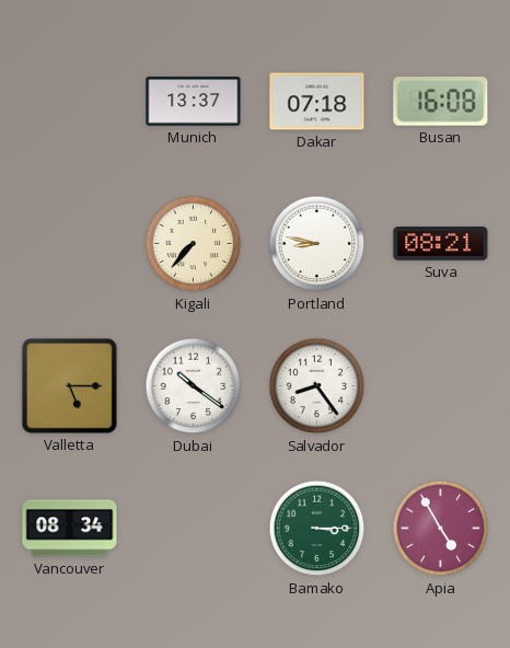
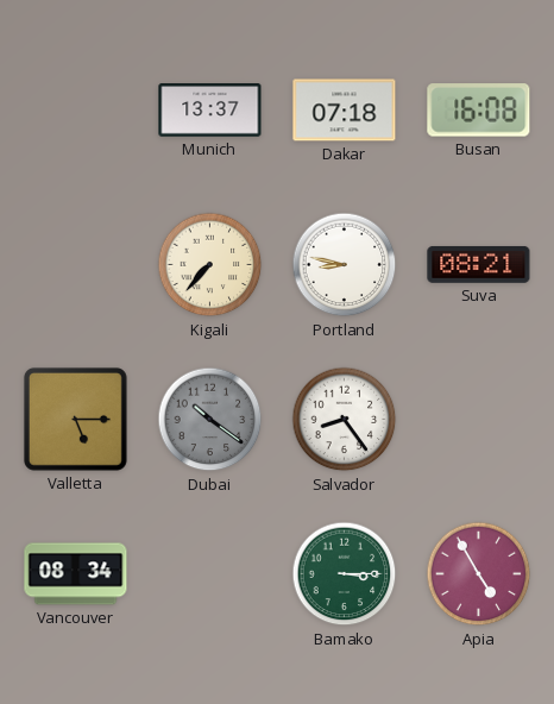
Dubai dial: white -> grey
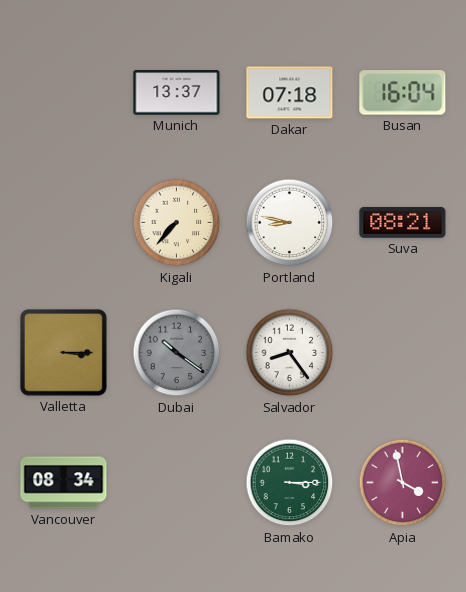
Busan: 16:08 -> 16:04
Valletta: 5:15 -> 3:15
Apia: 4:55 -> 3:58
